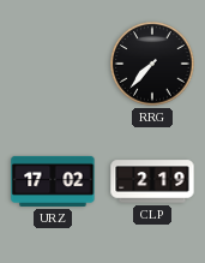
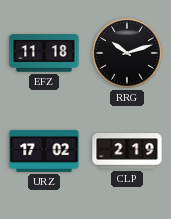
EFZ: none -> 11:18
RRG: 7:37 -> 10:12
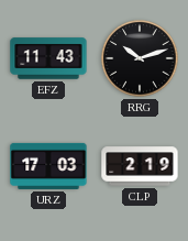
EFZ: 11:18 -> 11:43
URZ: 17:02 -> 17:03
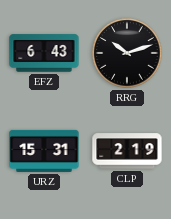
EFZ: 11:43 -> 6:43
URZ: 17:03 -> 15:31
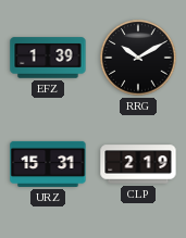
EFZ: 6:43 -> 1:39
RRG: 10:12 -> 10:10
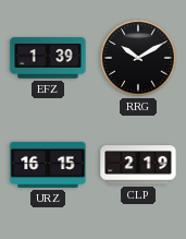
URZ: 15:31 -> 16:15
